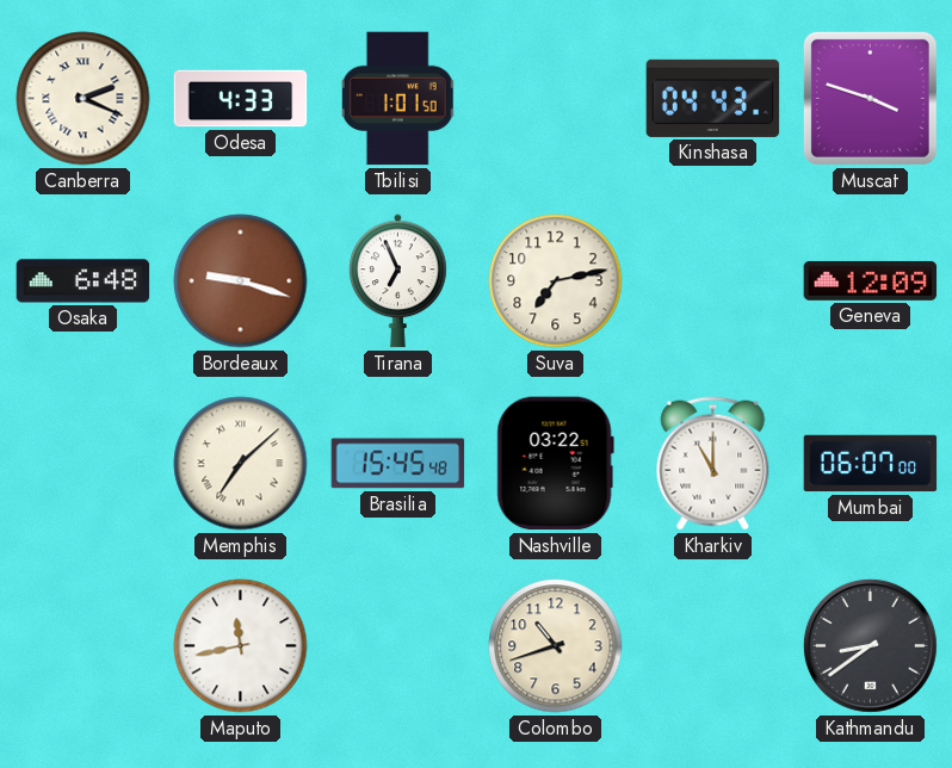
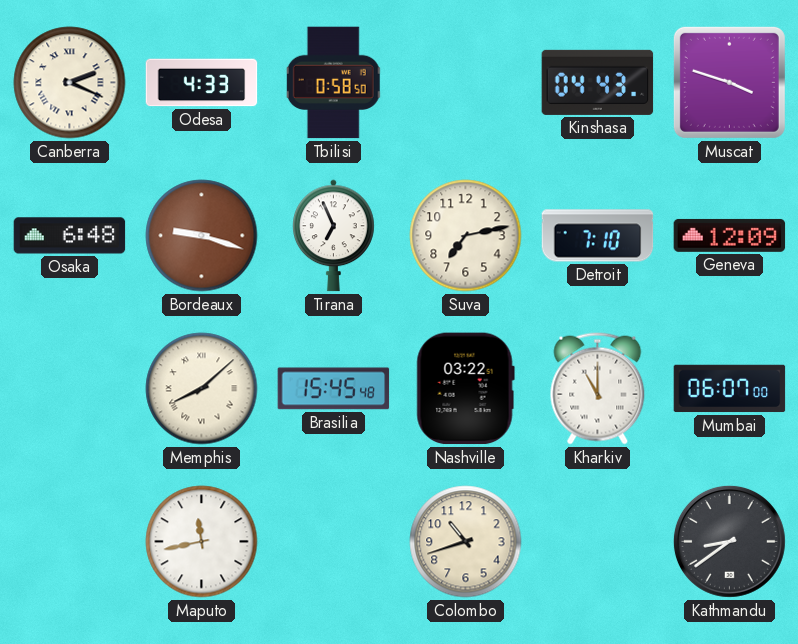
Tbilisi: 1:01 -> 0:58
Detroit: none -> 7:10
Memphis: 7:08 -> 8:08
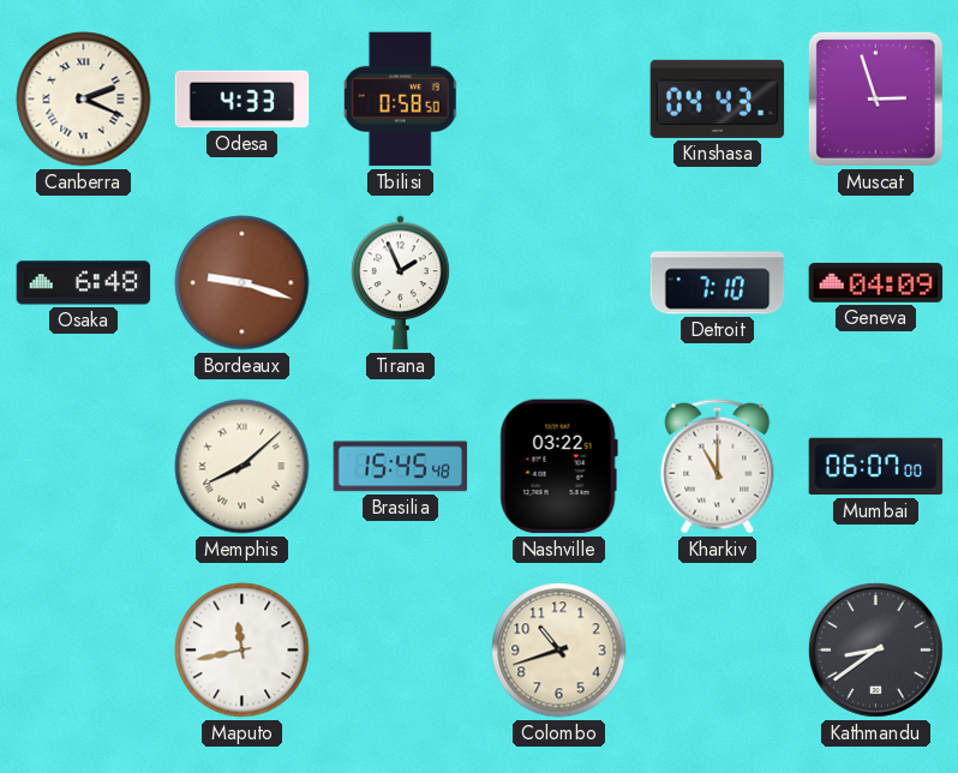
Muscat: 3:48 -> 2:57
Tirana: 6:56 -> 1:56
Suva: 7:13 -> none
Geneva: 12:09 -> 04:09
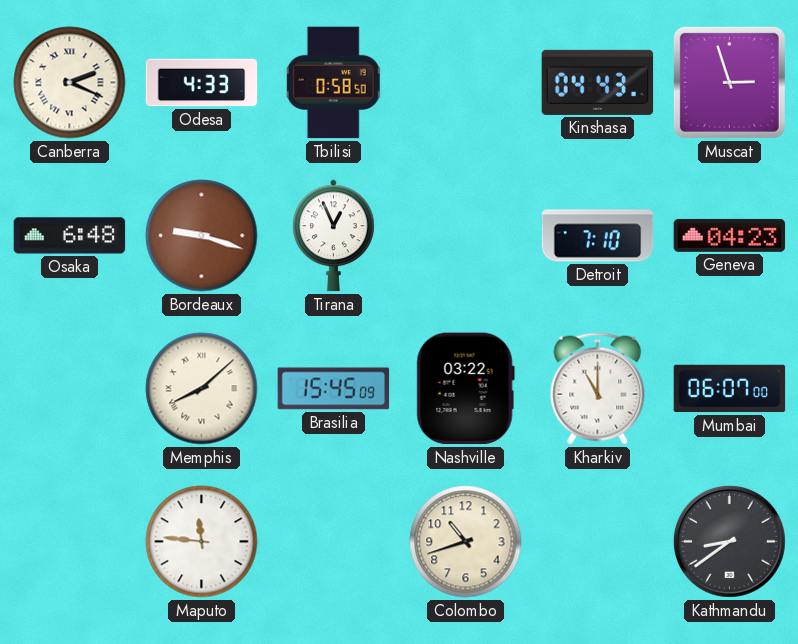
Tirana: 1:56 -> 12:56
Geneva: 04:09 -> 04:23
Brasilia: 15:45:48 -> 15:45:09
Maputo: 11:43 -> 11:46
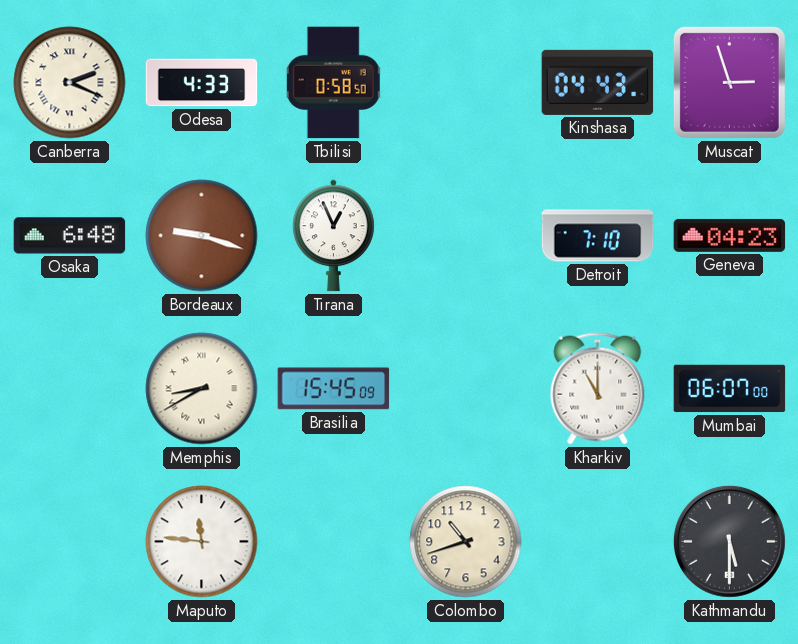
Memphis: 8:08 -> 8:40
Nashville: 03:22 -> none
Kathmandu: 8:39 -> 5:30
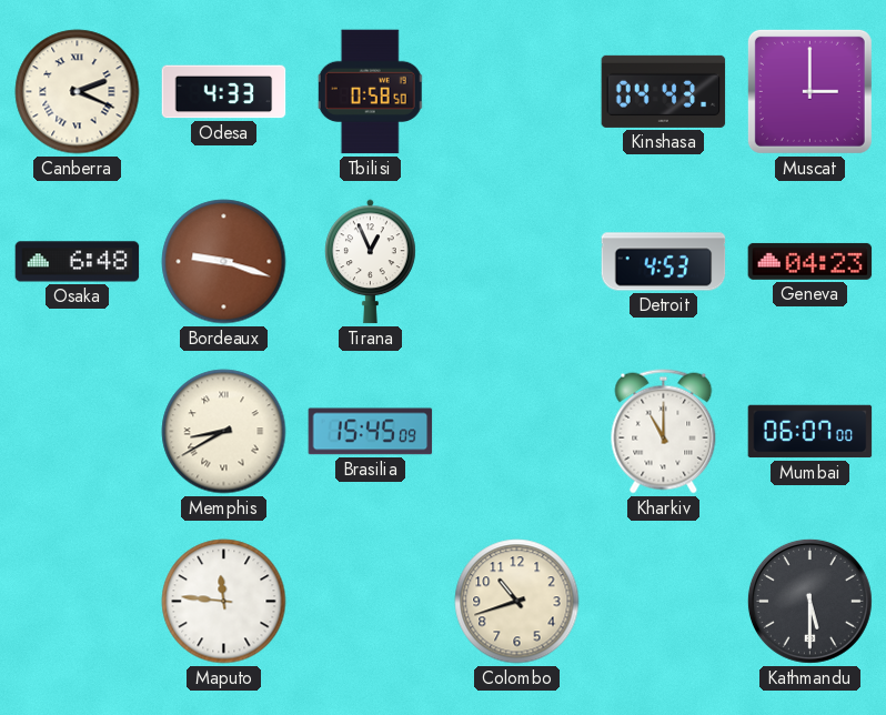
Muscat: 2:57 -> 3:00
Detroit: 7:10 -> 4:53
